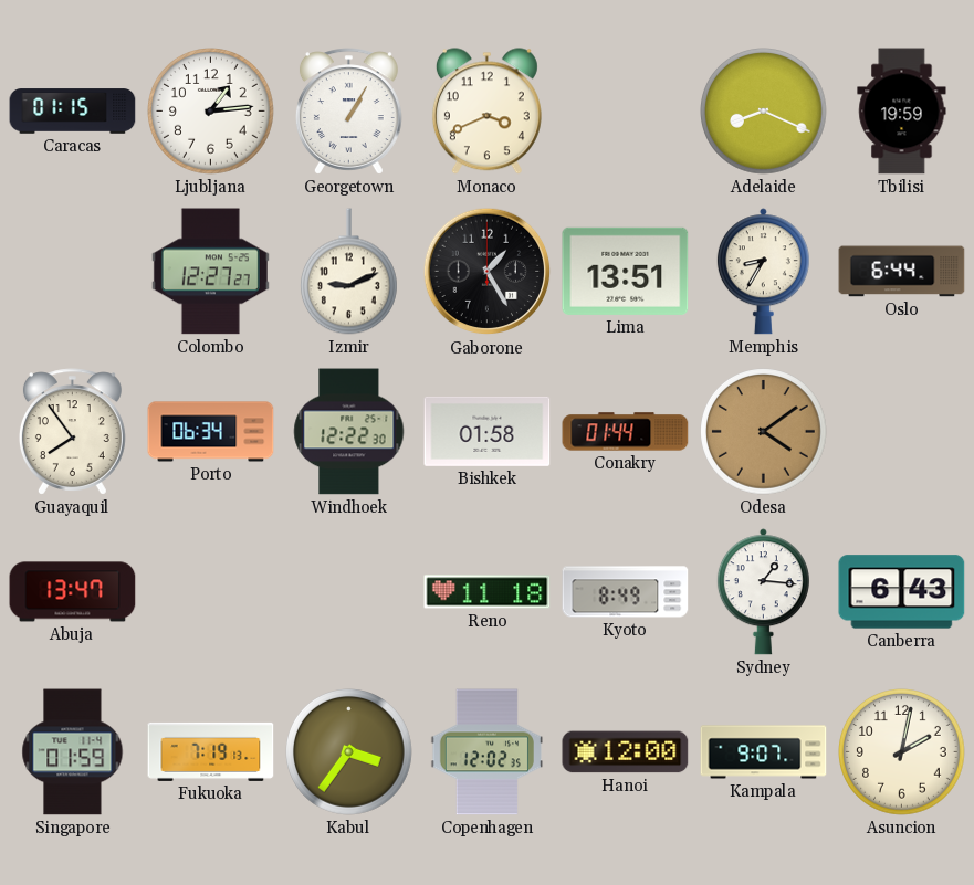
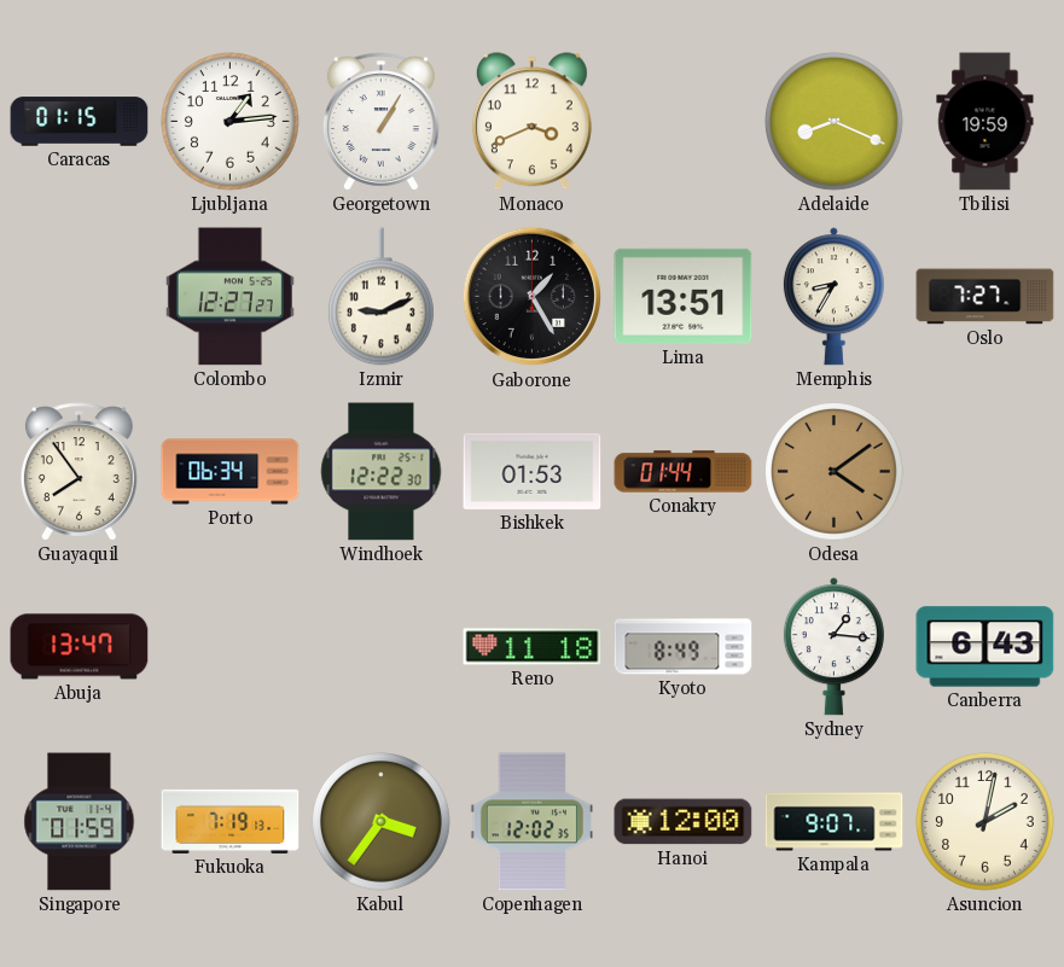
Oslo: 6:44 -> 7:27
Bishkek: 01:58 -> 01:53
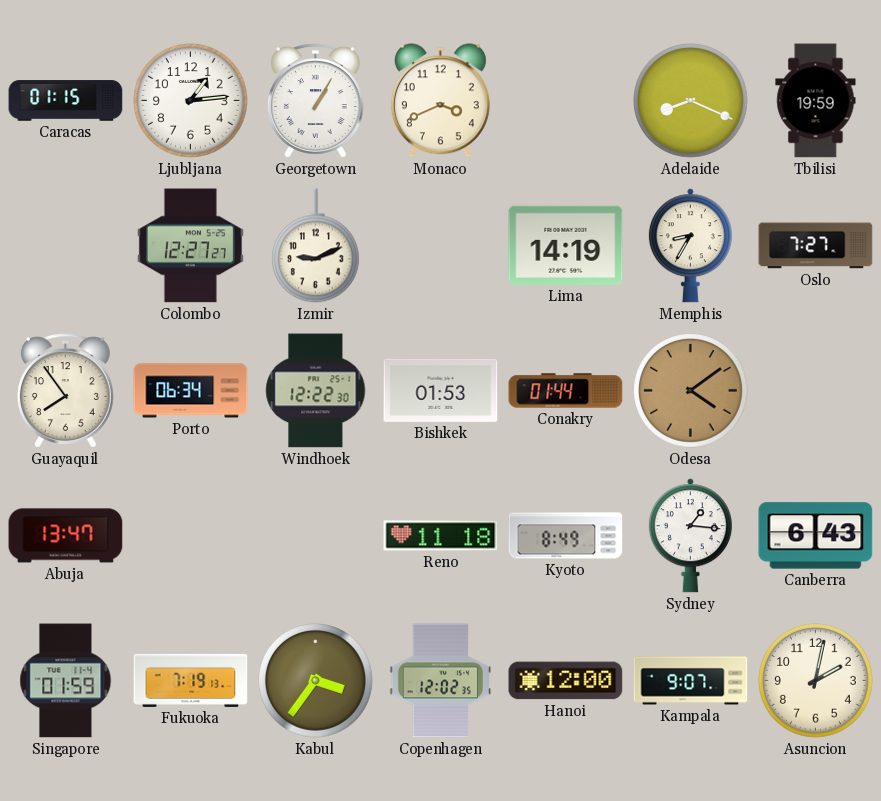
Gaborone: 1:25 -> none
Lima: 13:51 -> 14:19
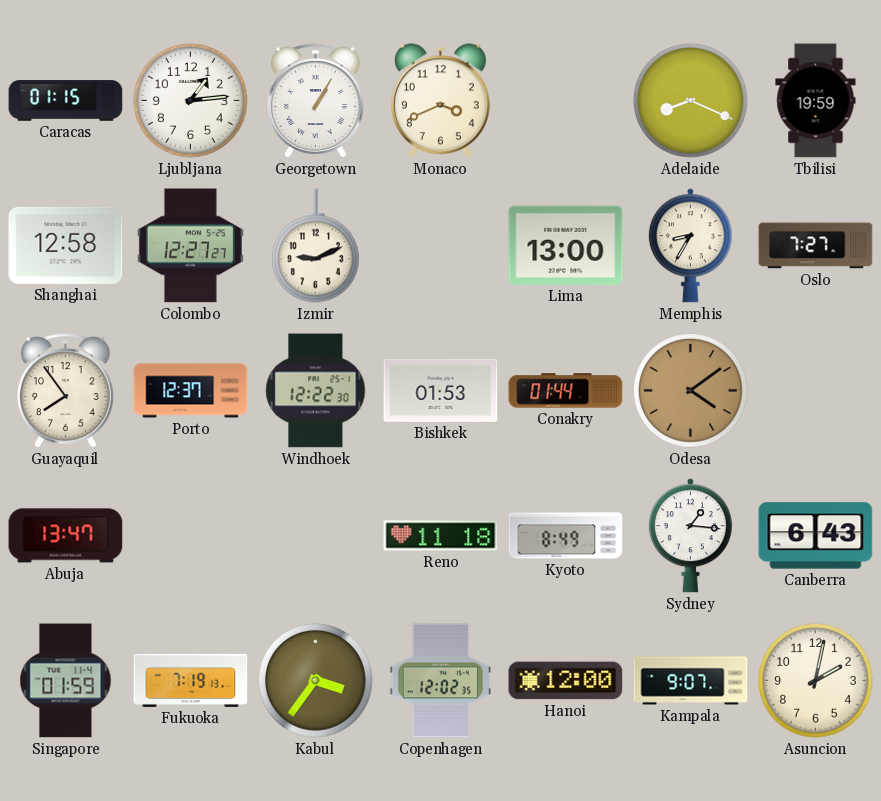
Shanghai: none -> 12:58
Lima: 14:19 -> 13:00
Porto: 06:34 -> 12:37
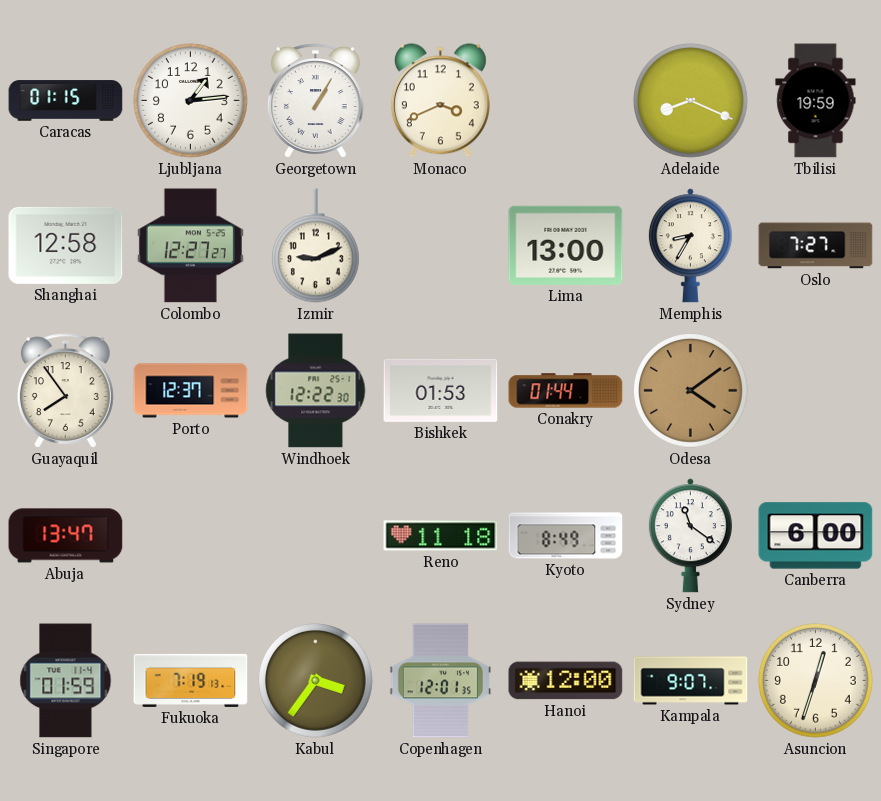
Sydney: 1:16 -> 11:21
Canberra: 6:43 -> 6:00
Copenhagen: 12:02 -> 12:01
Asuncion: 2:02 -> 12:33
